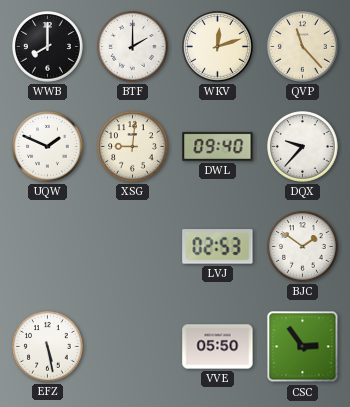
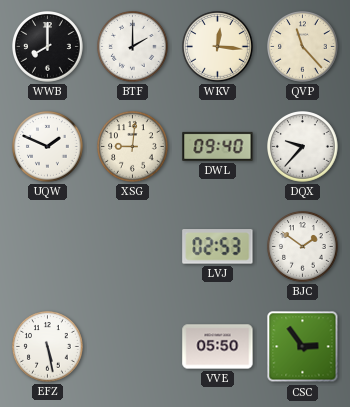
WKV: 12:12 -> 12:16
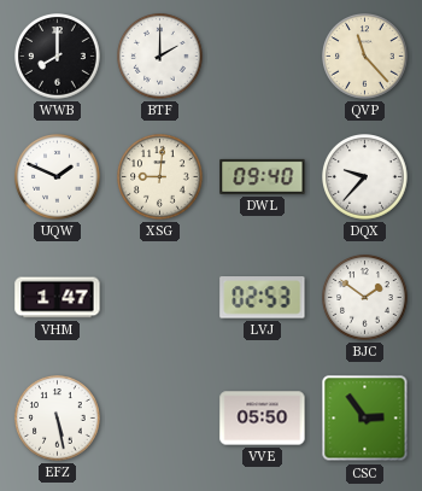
WKV: 12:16 -> none
VHM: none -> 1:47
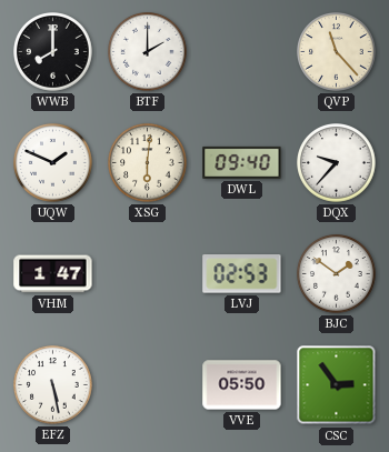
XSG: 9:01 -> 6:01
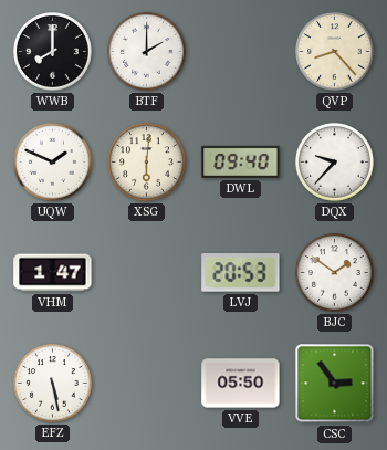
QVP: 11:23 -> 8:23
LVJ: 02:53 -> 20:53
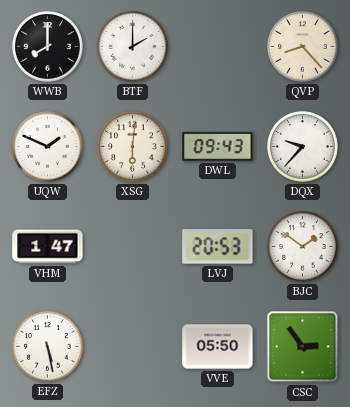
DWL: 09:40 -> 09:43
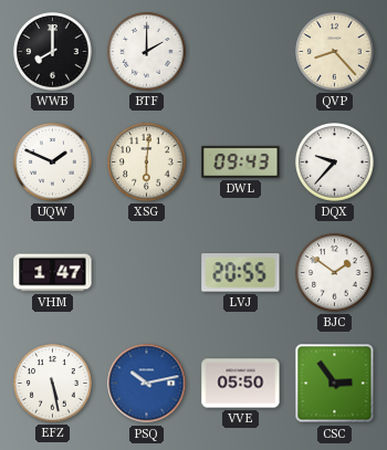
LVJ: 20:53 -> 20:55
PSQ: none -> 10:13
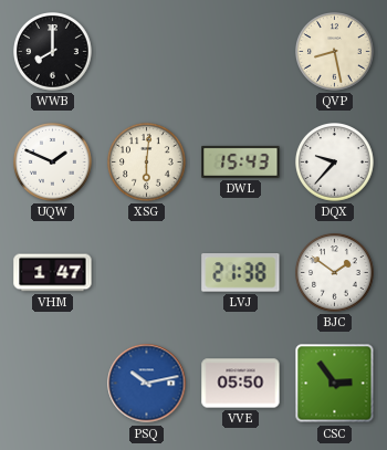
BTF: 2:00 -> none
QVP: 8:23 -> 8:28
DWL: 09:43 -> 15:43
LVJ: 20:55 -> 21:38
EFZ: 5:28 -> none
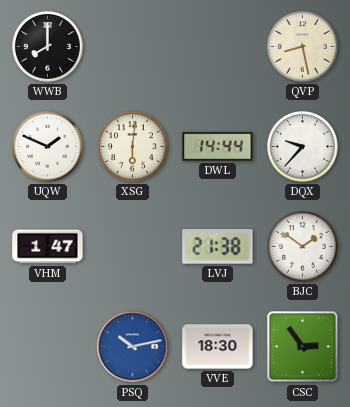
DWL: 15:43 -> 14:44
VVE: 05:50 -> 18:30
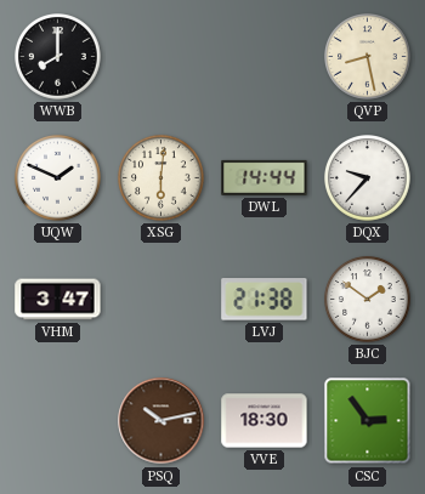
VHM: 1:47 -> 3:47
PSQ dial: blue -> brown
